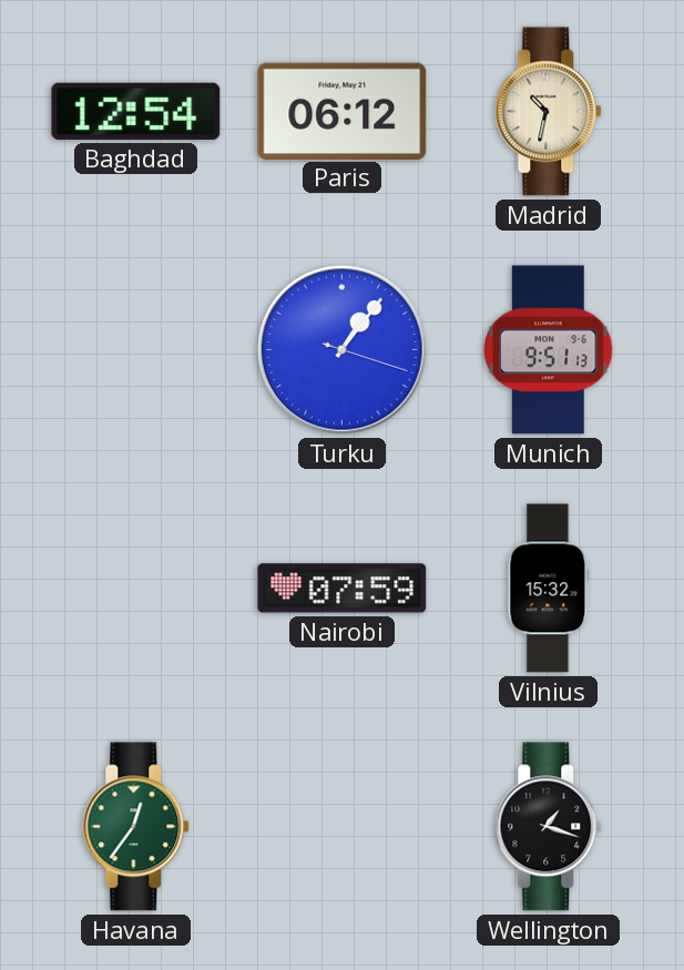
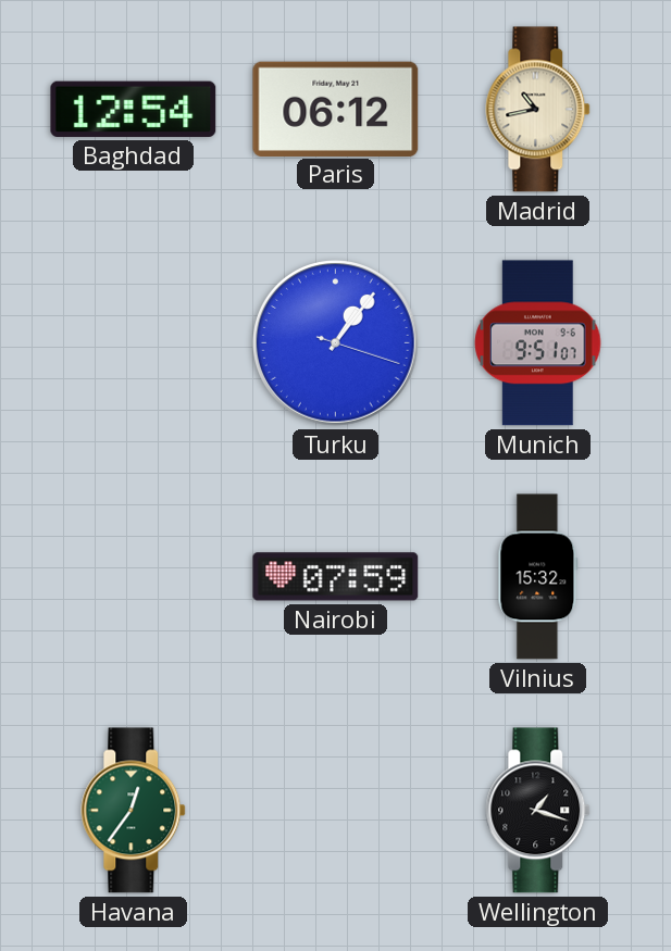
Madrid: 10:32 -> 10:43
Munich: 9:51:13 -> 9:51:07
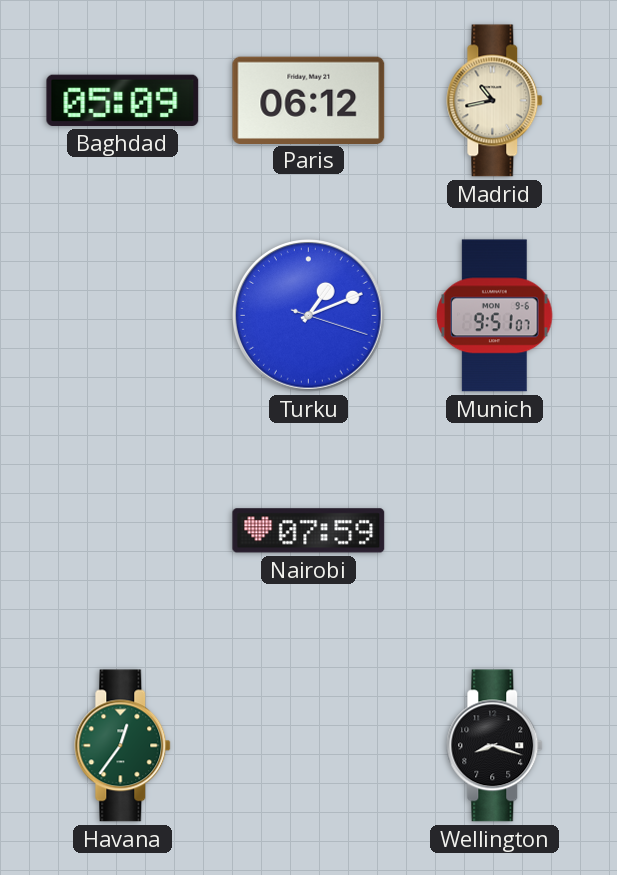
Baghdad: 12:54 -> 05:09
Turku: 1:06 -> 1:11
Vilnius: 15:32 -> none
Wellington: 1:18 -> 8:18
